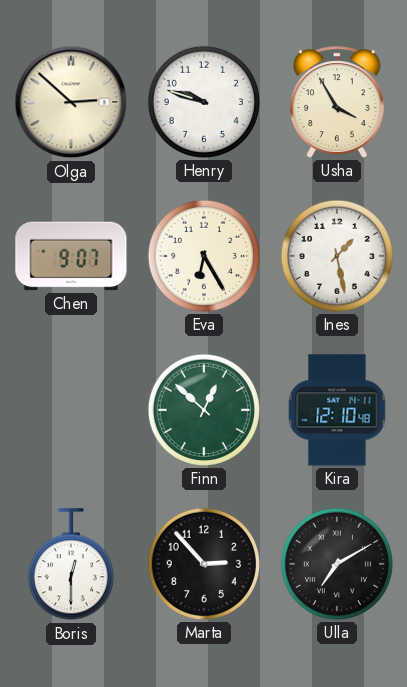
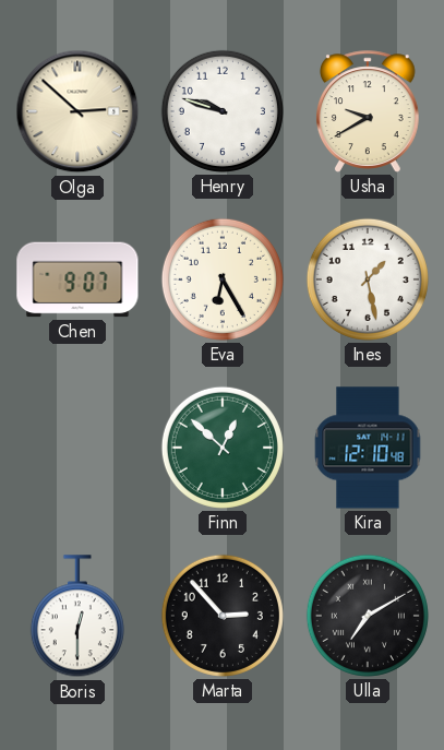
Usha: 3:55 -> 9:40
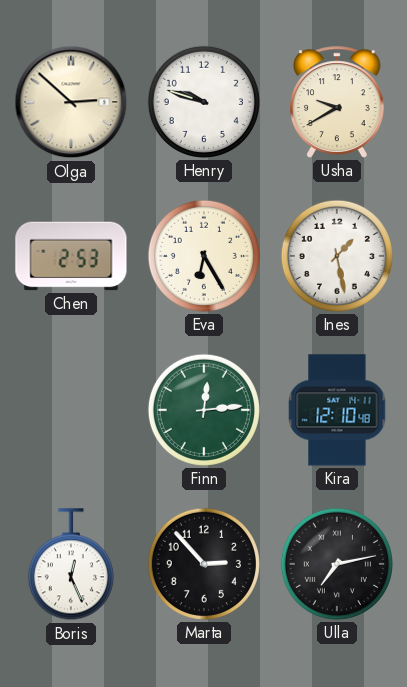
Chen: 9:07 -> 2:53
Finn: 12:52 -> 12:14
Boris: 12:30 -> 12:26
Ulla: 7:10 -> 7:13
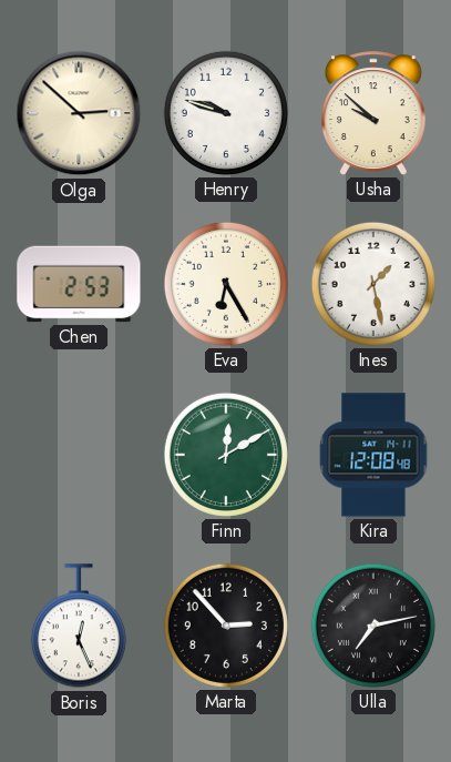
Usha: 9:40 -> 9:52
Finn: 12:14 -> 12:10
Kira: 12:10 -> 12:08
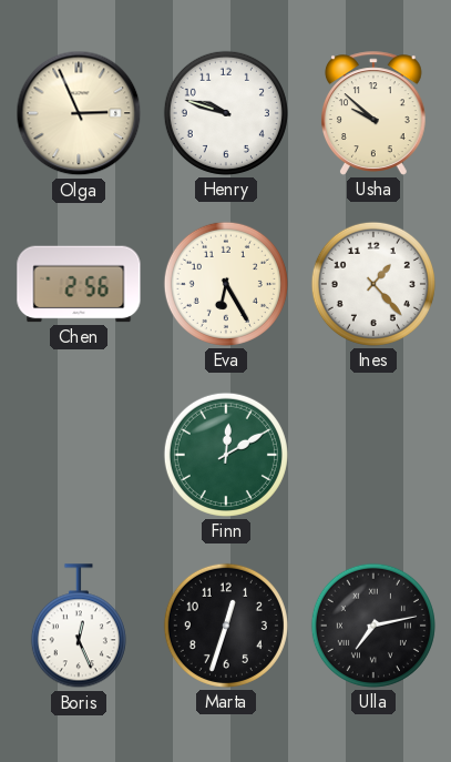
Olga: 2:52 -> 2:56
Chen: 2:53 -> 2:56
Ines: 1:28 -> 1:23
Kira: 12:08 -> none
Marta: 2:53 -> 12:33
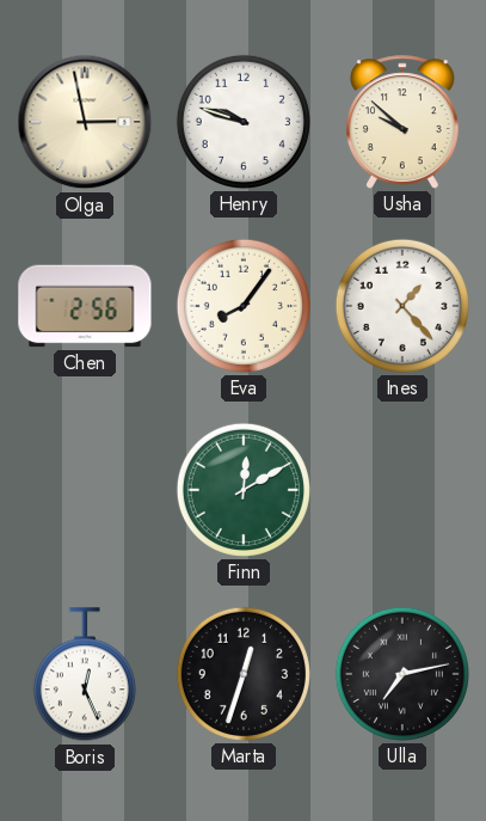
Olga: 2:56 -> 2:58
Eva: 6:25 -> 8:06
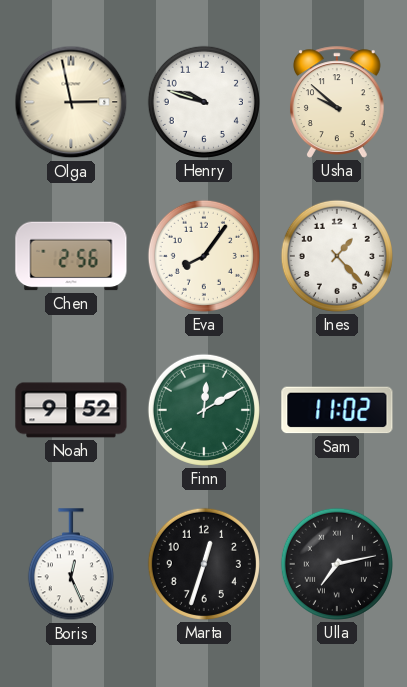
Noah: none -> 9:52
Sam: none -> 11:02
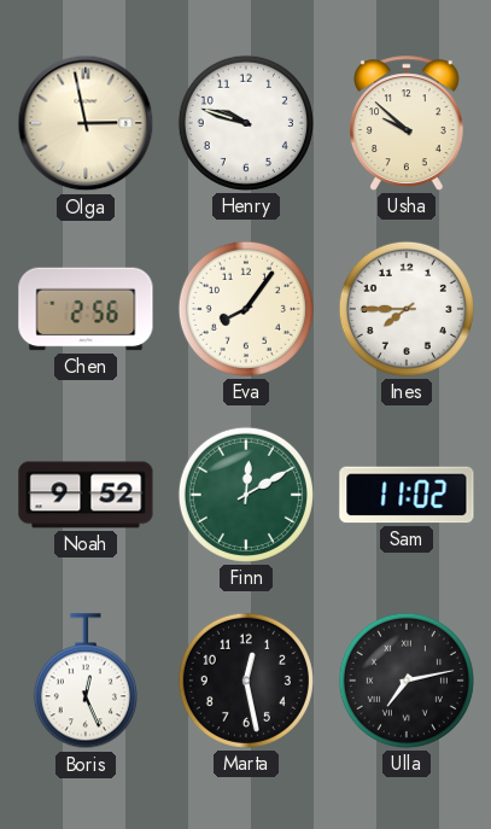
Ines: 1:23 -> 7:45
Marta: 12:33 -> 12:28
